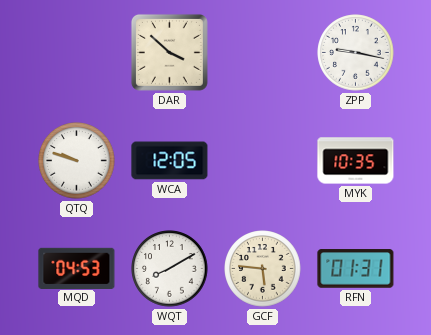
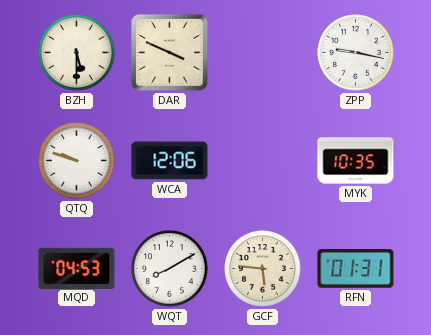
BZH: none -> 5:30
DAR: 3:52 -> 3:49
WCA: 12:05 -> 12:06
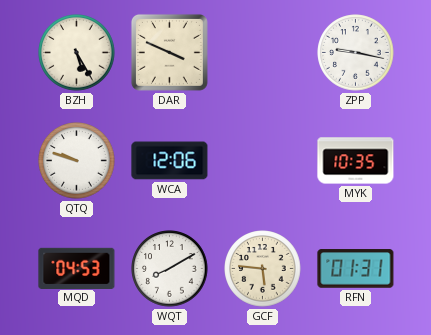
BZH: 5:30 -> 5:25
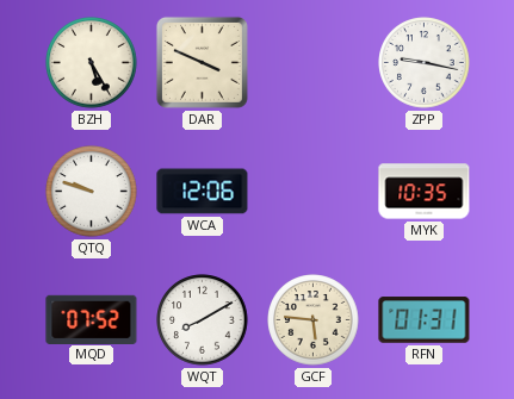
MQD: 04:53 -> 07:52
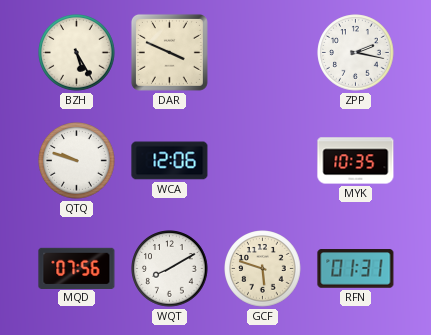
ZPP: 9:17 -> 2:17
MQD: 07:52 -> 07:56
GCF: 5:46 -> 5:48
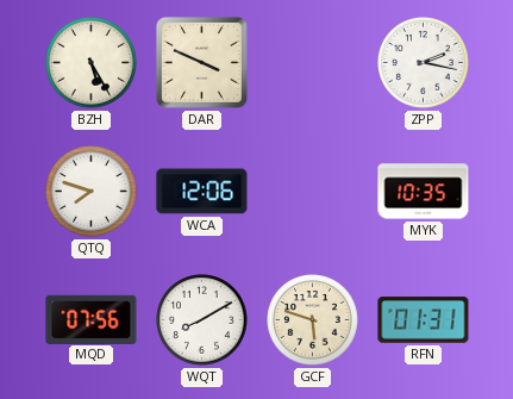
QTQ: 9:48 -> 7:48
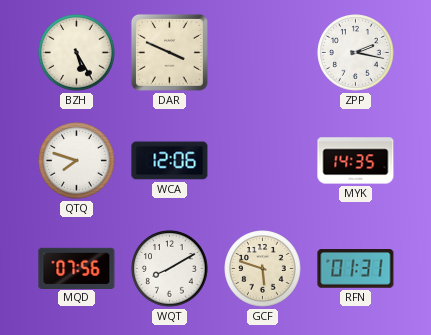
MYK: 10:35 -> 14:35
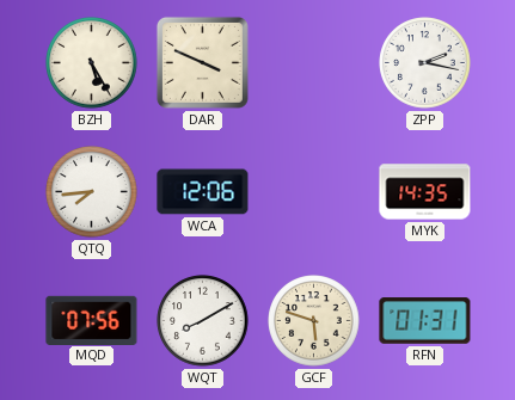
QTQ: 7:48 -> 7:44
